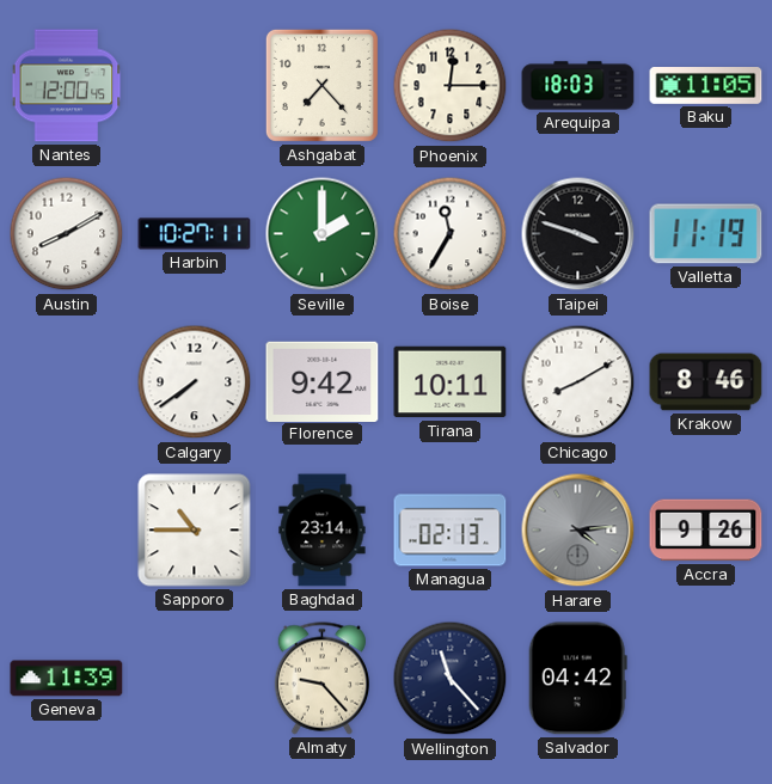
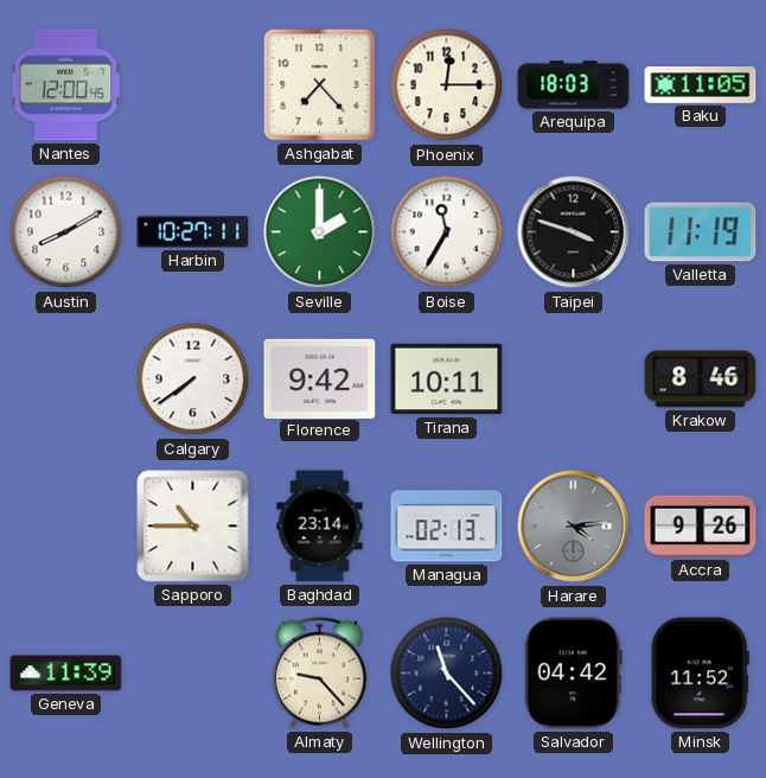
Chicago: 8:10 -> none
Minsk: none -> 11:52
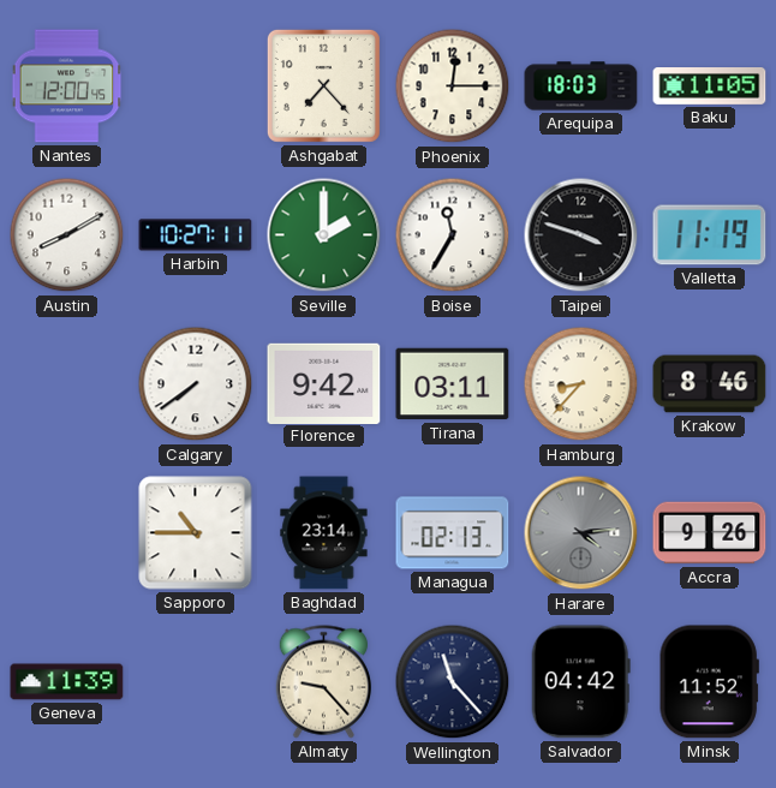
Tirana: 10:11 -> 03:11
Hamburg: none -> 8:37
